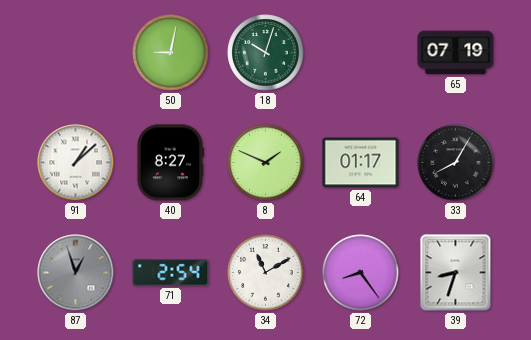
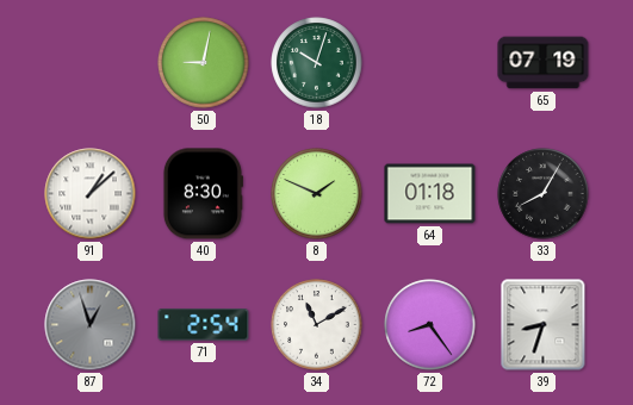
40: 8:27 -> 8:30
64: 01:17 -> 01:18
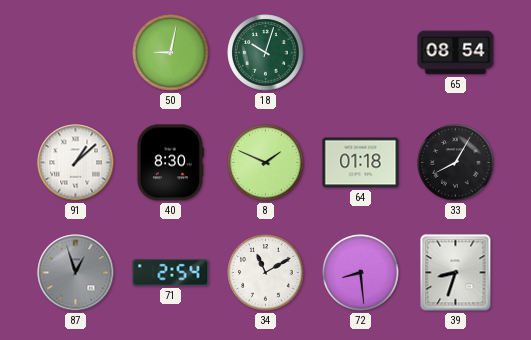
65: 07:19 -> 08:54
72: 8:24 -> 8:29
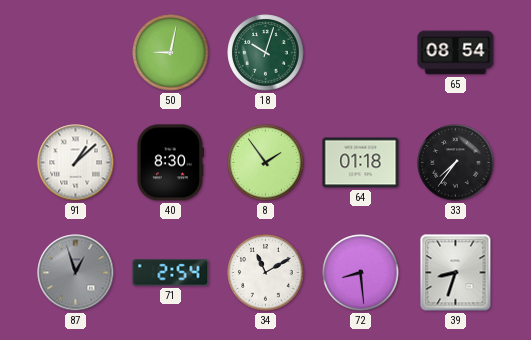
8: 1:49 -> 1:54
33: 8:05 -> 7:36
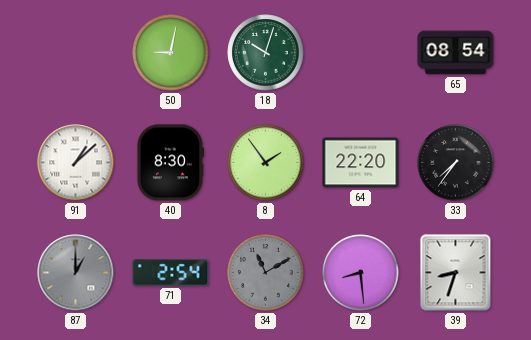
64: 01:18 -> 22:20
87: 12:57 -> 1:00
34 dial: white -> grey
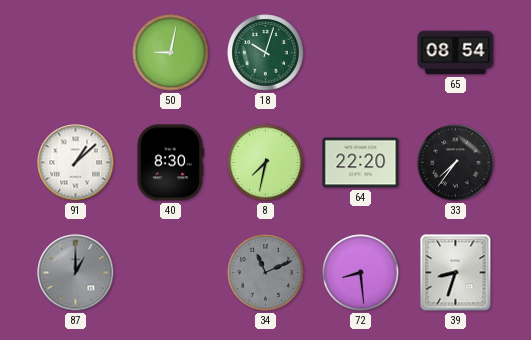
8: 1:54 -> 7:32
71: 2:54 -> none
34: 11:10 -> 11:11
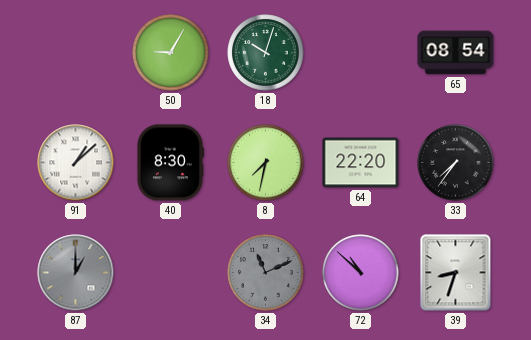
50: 9:02 -> 9:05
72: 8:29 -> 10:52
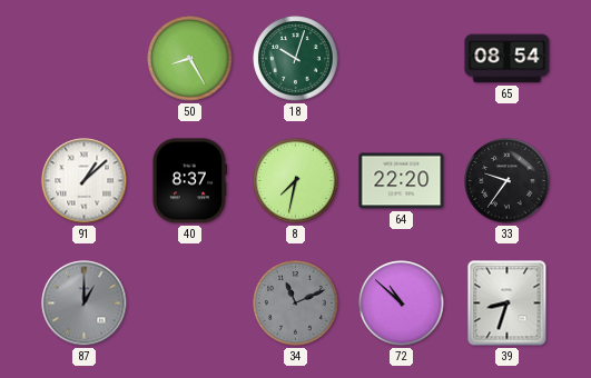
50: 9:05 -> 8:25
40: 8:30 -> 8:37
33: 7:36 -> 9:36
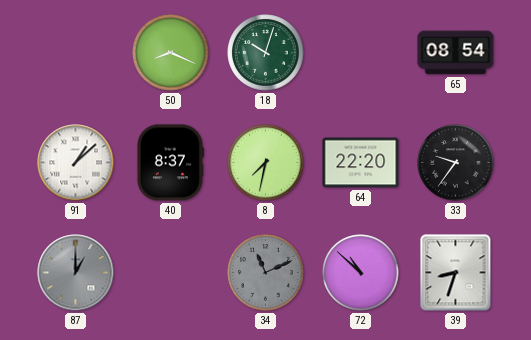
50: 8:25 -> 8:19
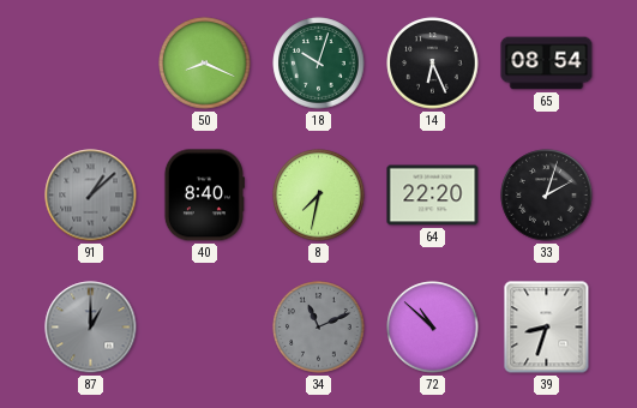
14: none -> 6:26
91 dial: white -> grey
40: 8:37 -> 8:40
33: 9:36 -> 2:03
